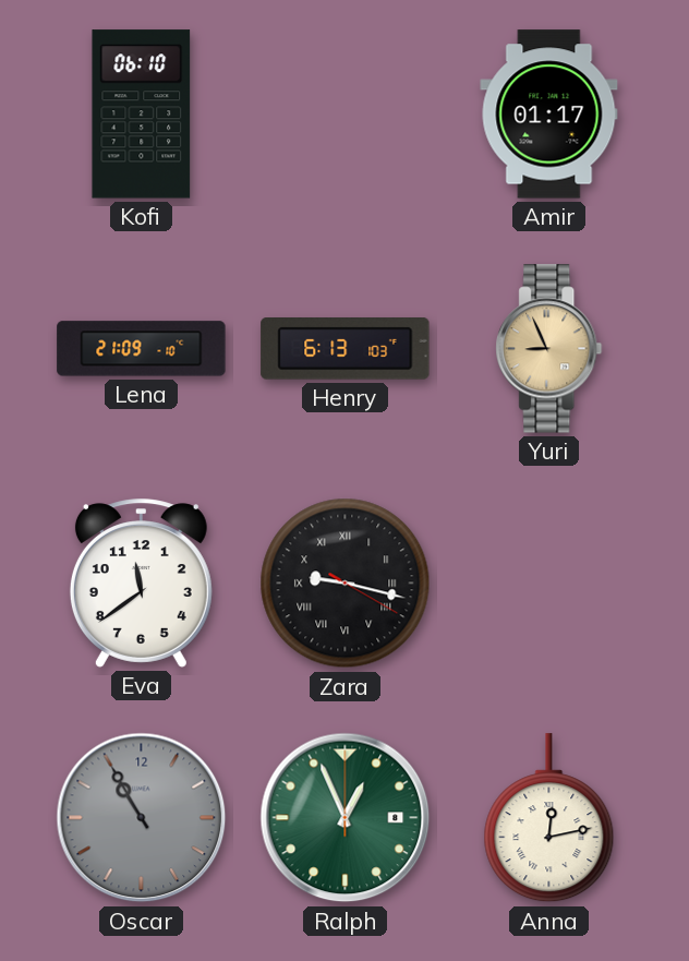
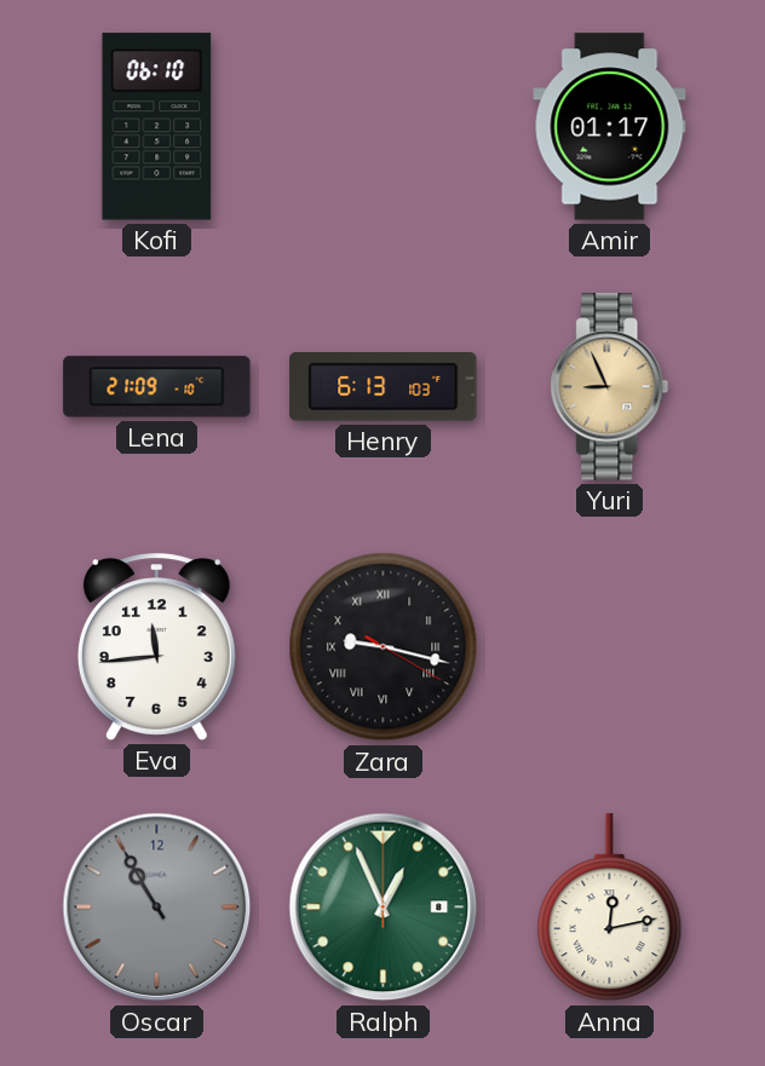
Eva: 11:39 -> 11:44
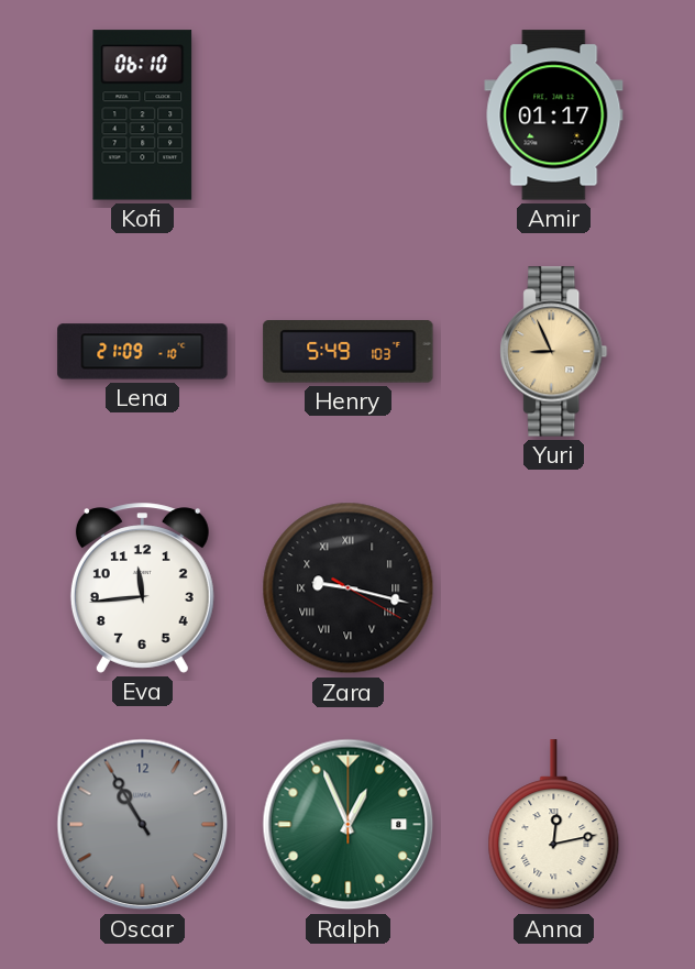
Henry: 6:13 -> 5:49
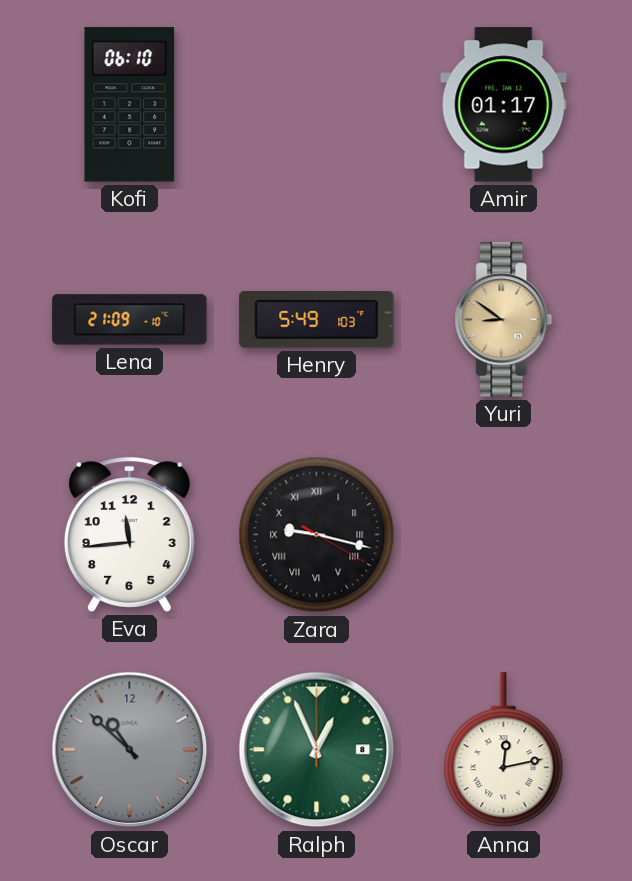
Yuri: 8:56 -> 8:51
Oscar: 10:55 -> 10:52
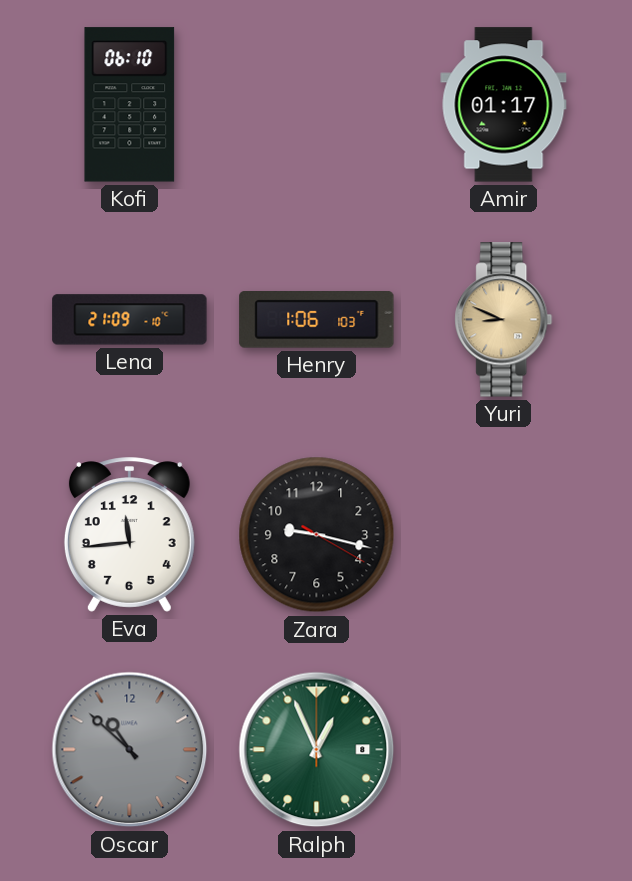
Henry: 5:49 -> 1:06
Yuri: 8:51 -> 8:49
Zara numerals: Roman -> Arabic
Anna: 12:13 -> none
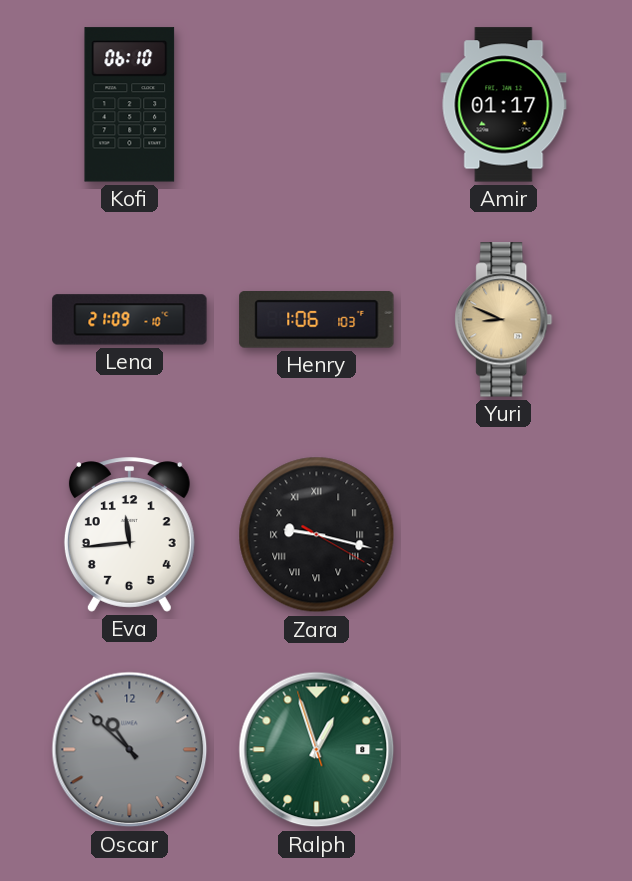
Zara numerals: Arabic -> Roman
Ralph: 12:56:00 -> 12:56:57
